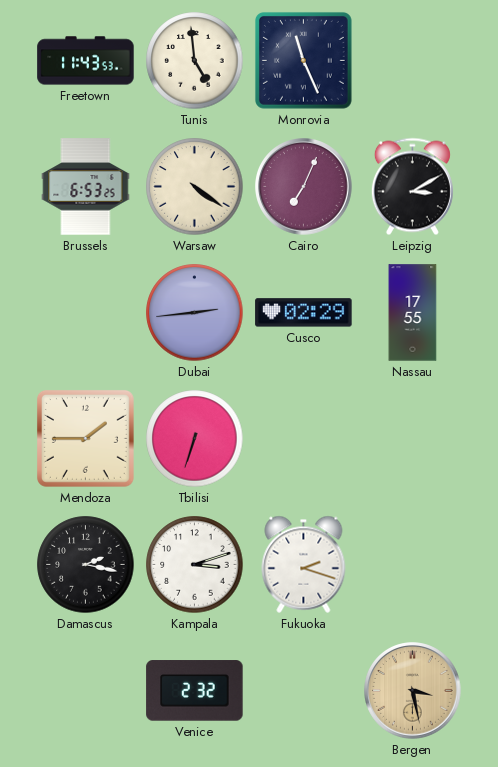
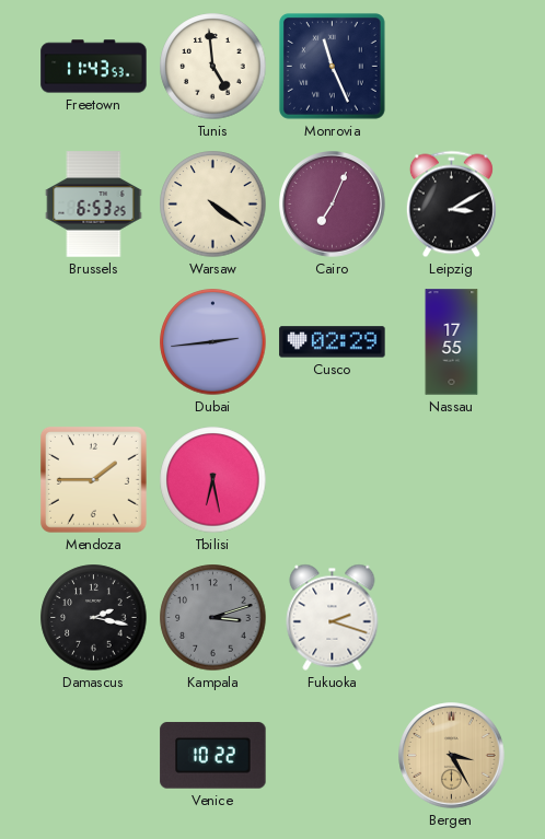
Tbilisi: 6:33 -> 6:28
Kampala dial: white -> grey
Venice: 2:32 -> 10:22
Bergen: 3:28 -> 3:25
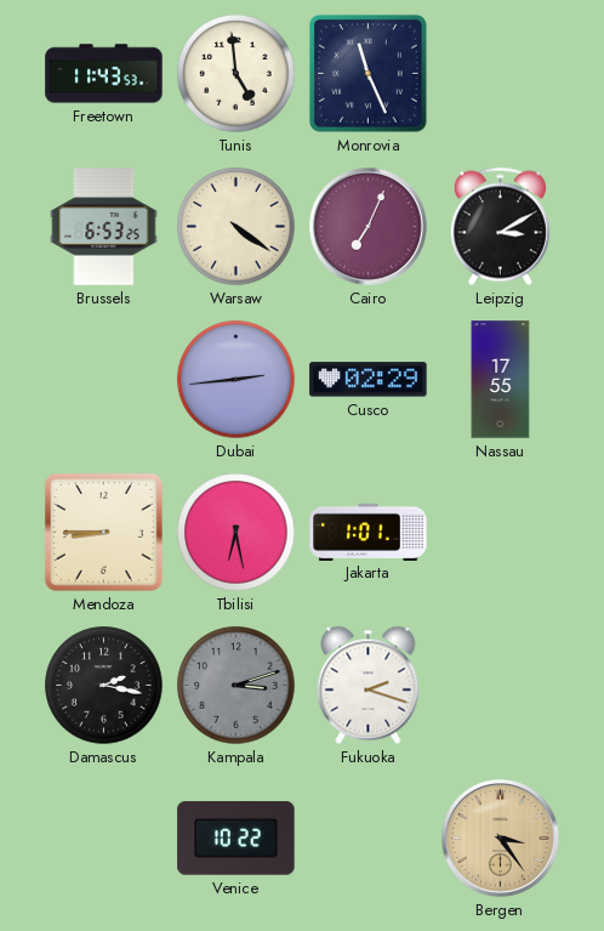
Mendoza: 1:45 -> 8:45
Jakarta: none -> 1:01
Bergen: 3:25 -> 3:24
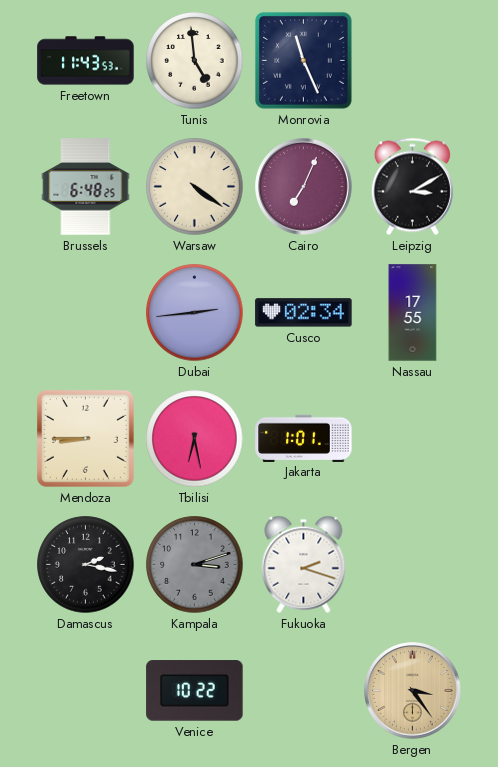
Brussels: 6:53 -> 6:48
Cusco: 02:29 -> 02:34
